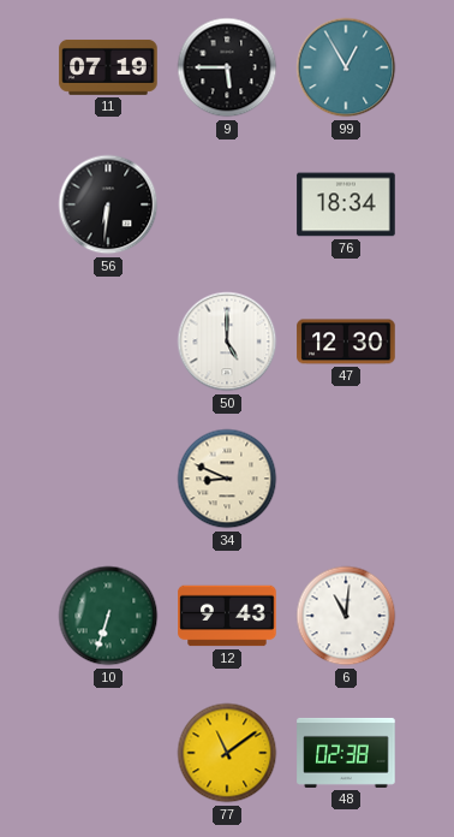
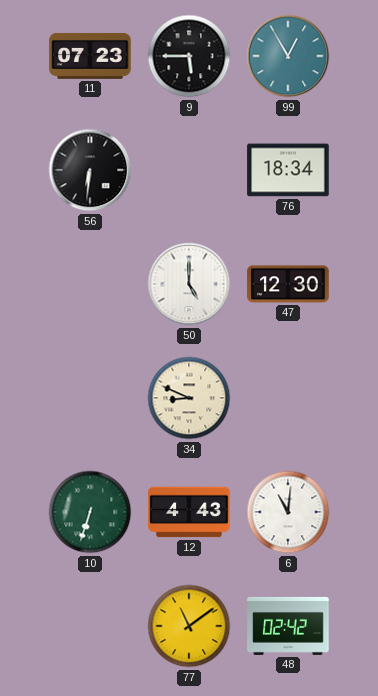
11: 07:19 -> 07:23
12: 9:43 -> 4:43
48: 02:38 -> 02:42
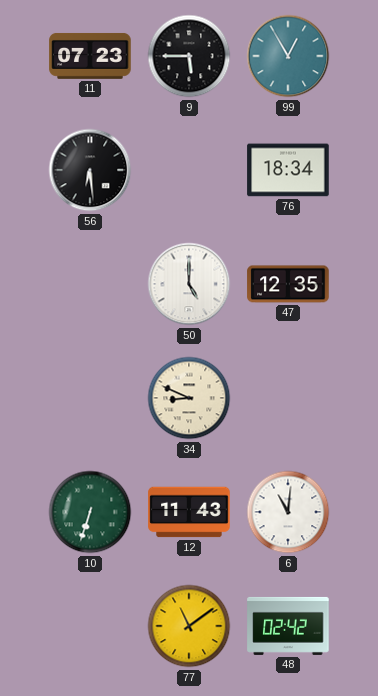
56: 6:31 -> 6:29
47: 12:30 -> 12:35
12: 4:43 -> 11:43
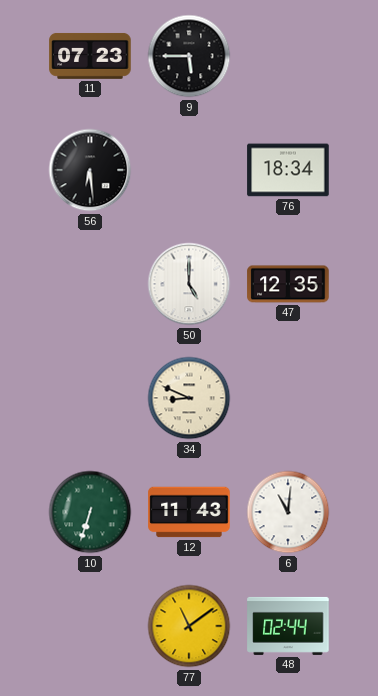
99: 12:55 -> none
48: 02:42 -> 02:44
